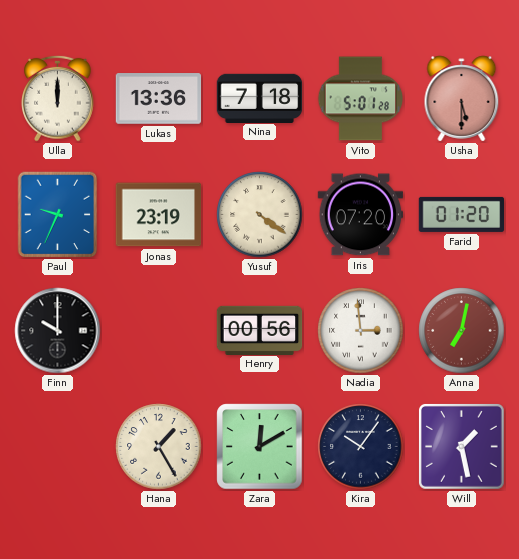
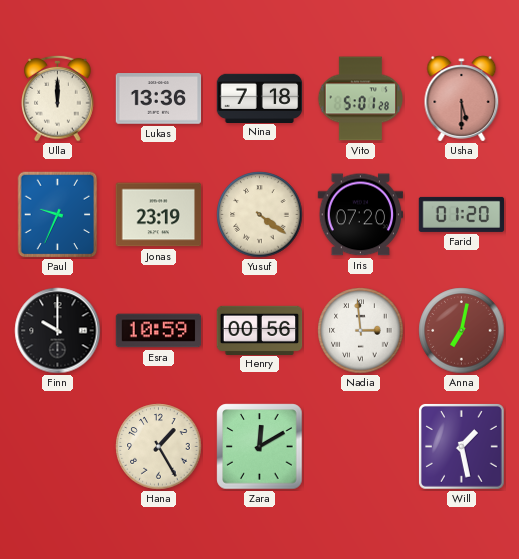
Esra: none -> 10:59
Kira: 10:06 -> none
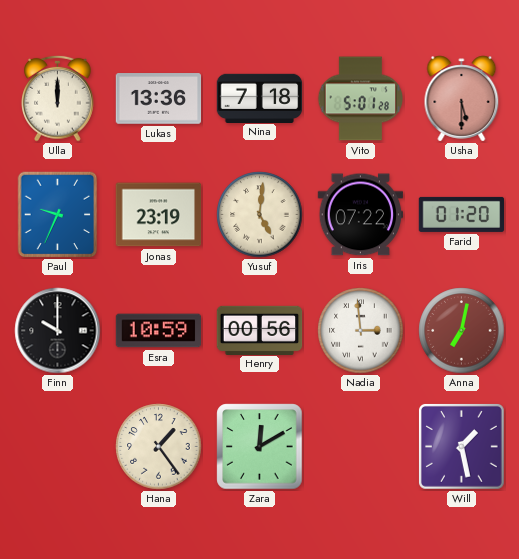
Yusuf: 4:21 -> 5:01
Iris: 07:20 -> 07:22
Hana: 1:25 -> 1:24
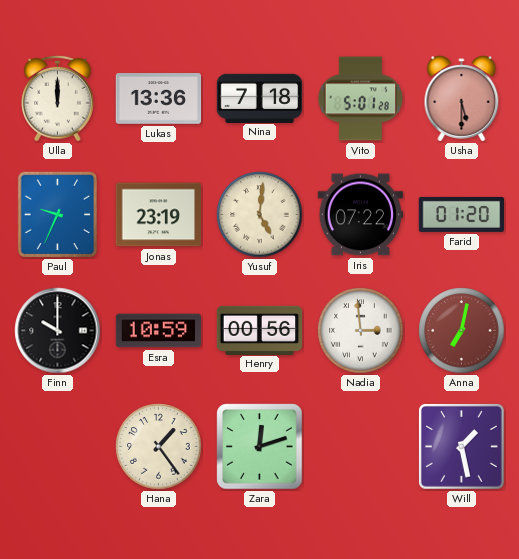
Zara: 12:10 -> 12:12
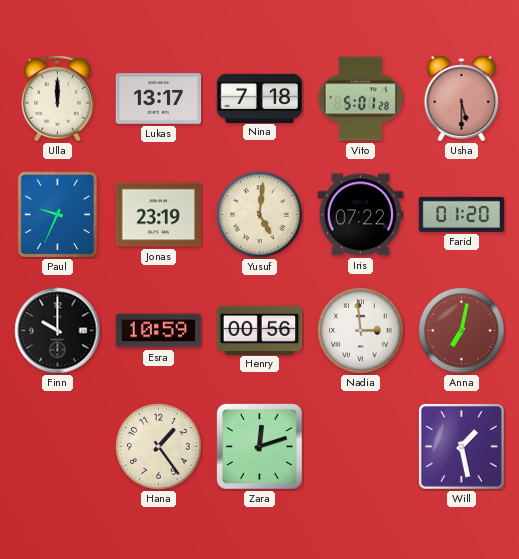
Lukas: 13:36 -> 13:17
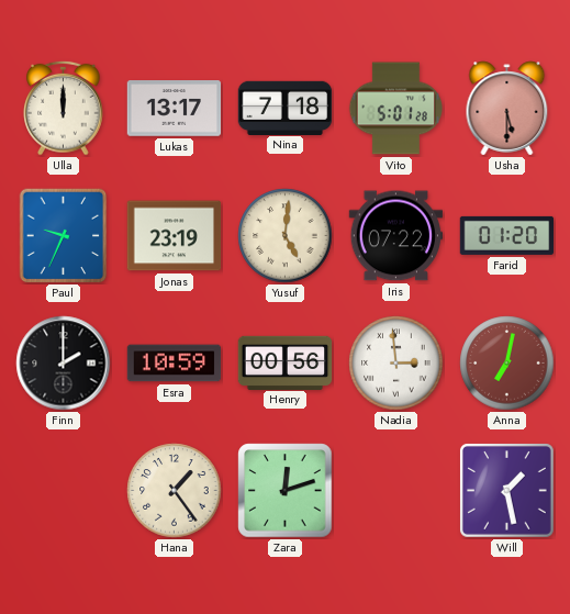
Finn: 10:00 -> 2:00
